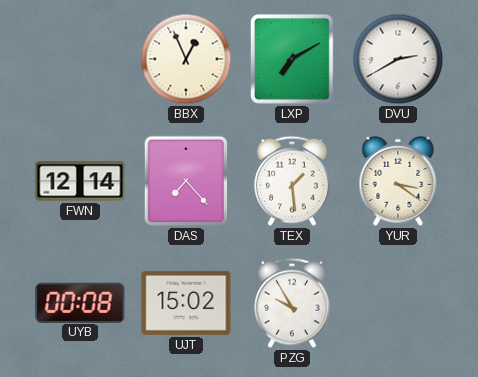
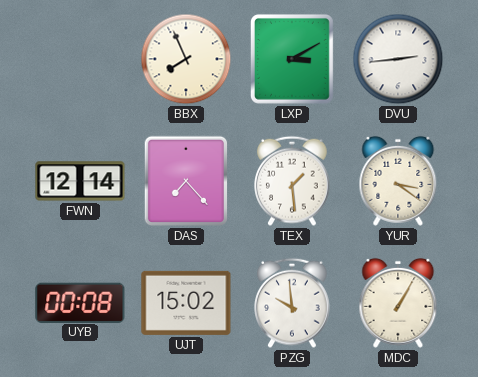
BBX: 12:56 -> 7:56
LXP: 7:10 -> 3:10
DVU: 2:40 -> 2:44
PZG: 9:55 -> 9:59
MDC: none -> 1:05
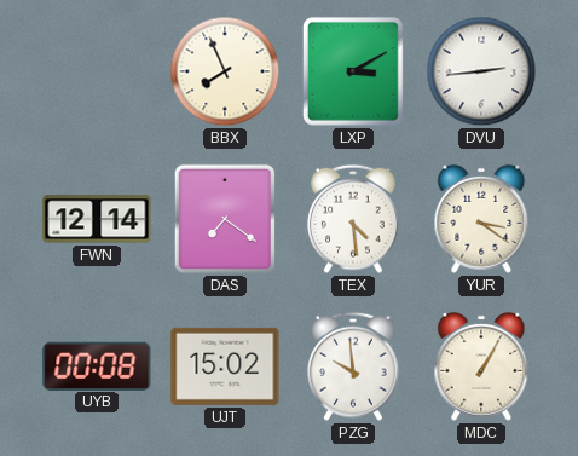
DAS: 7:23 -> 7:21
TEX: 1:29 -> 4:29
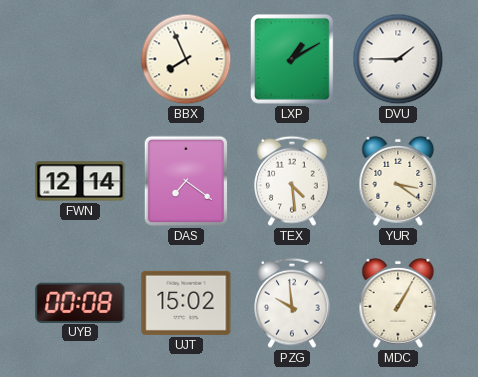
LXP: 3:10 -> 1:10
DVU: 2:44 -> 1:45
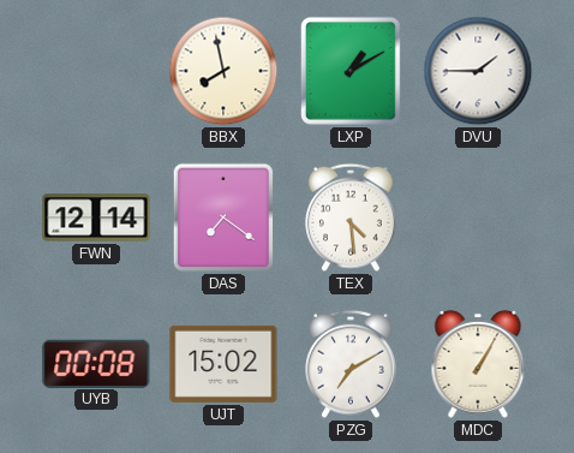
BBX: 7:56 -> 7:58
YUR: 3:21 -> none
PZG: 9:59 -> 7:10
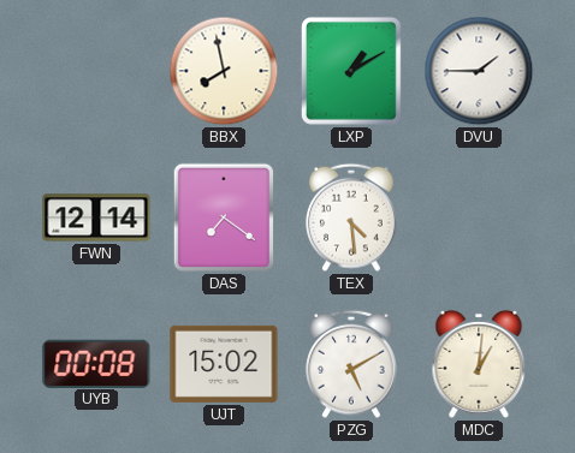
PZG: 7:10 -> 5:10
MDC: 1:05 -> 1:01
